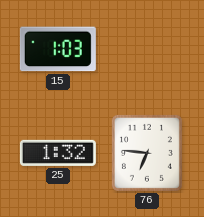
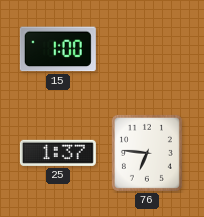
15: 1:03 -> 1:00
25: 1:32 -> 1:37
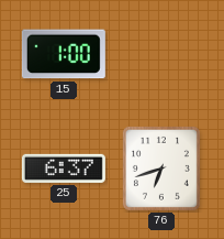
25: 1:37 -> 6:37
76: 6:46 -> 6:42
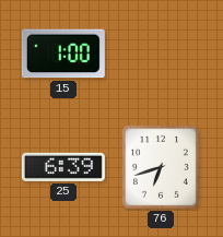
25: 6:37 -> 6:39
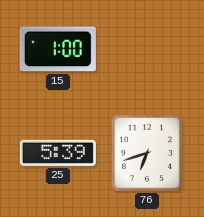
25: 6:39 -> 5:39
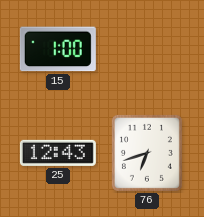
25: 5:39 -> 12:43
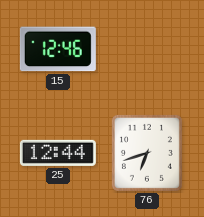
15: 1:00 -> 12:46
25: 12:43 -> 12:44
